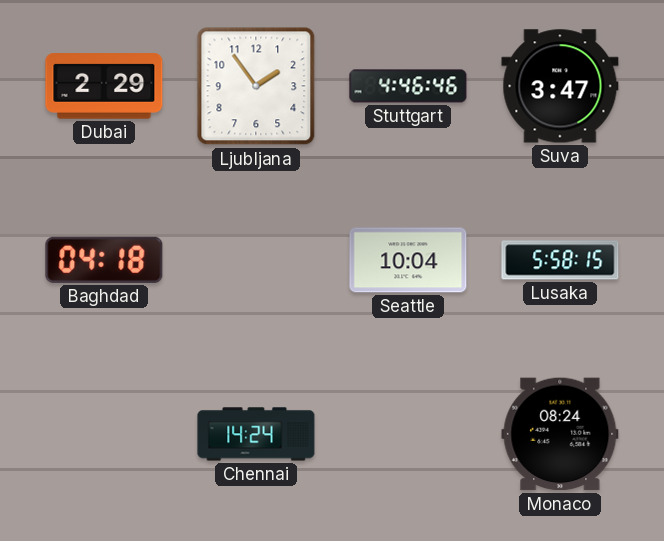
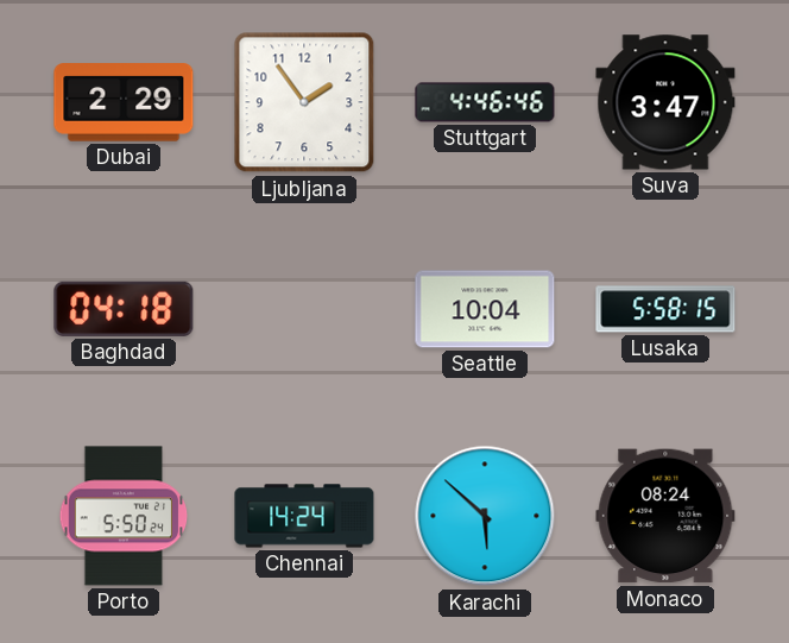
Porto: none -> 5:50
Karachi: none -> 5:52
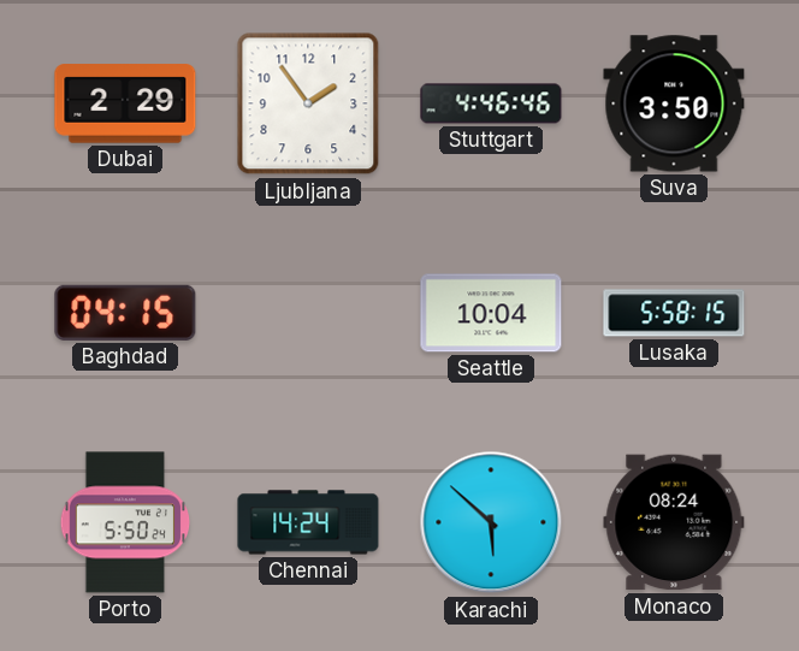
Suva: 3:47 -> 3:50
Baghdad: 04:18 -> 04:15
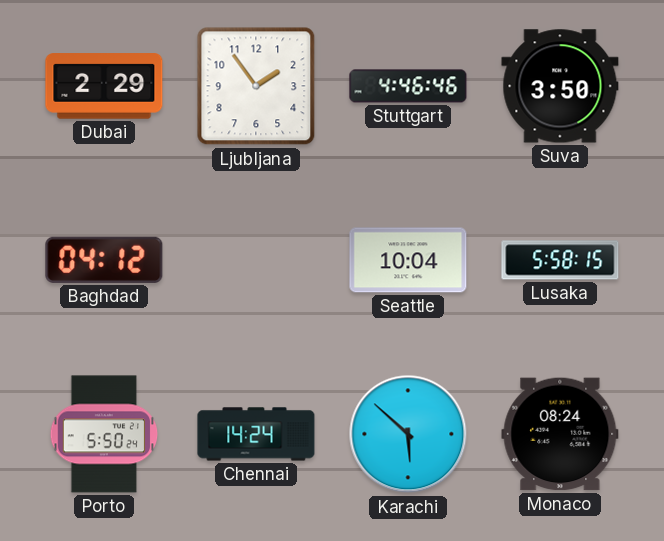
Baghdad: 04:15 -> 04:12
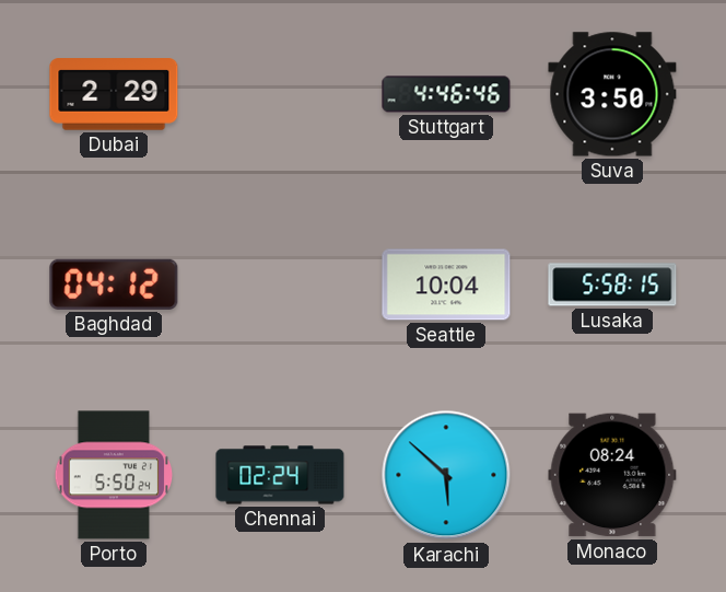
Ljubljana: 1:54 -> none
Chennai: 14:24 -> 02:24
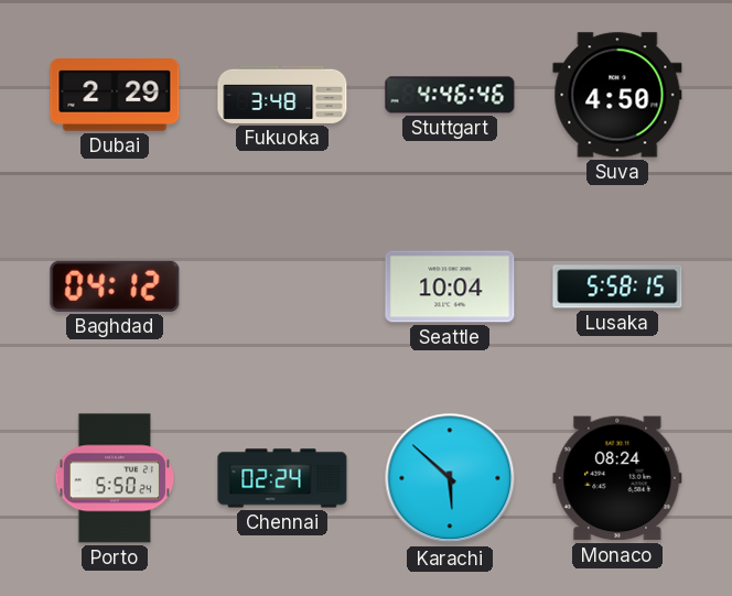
Fukuoka: none -> 3:48
Suva: 3:50 -> 4:50
